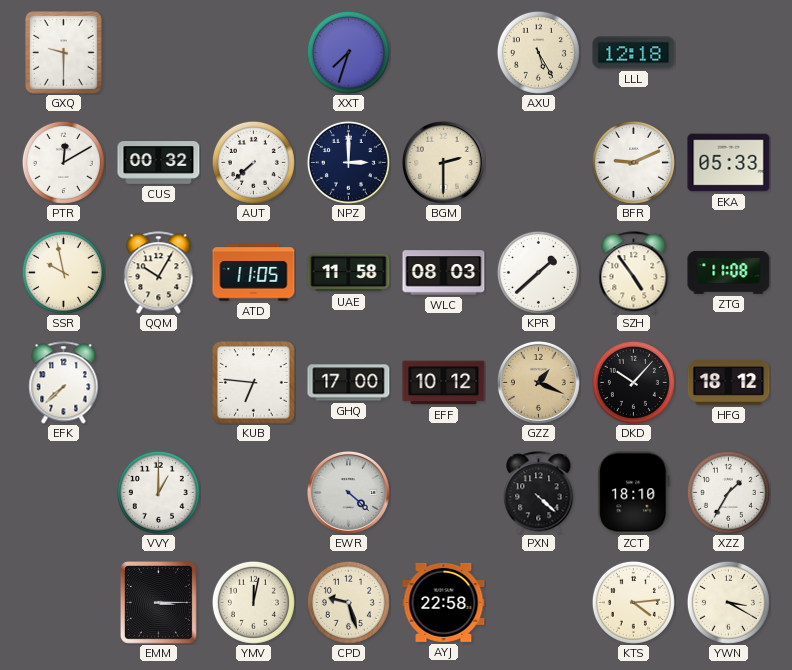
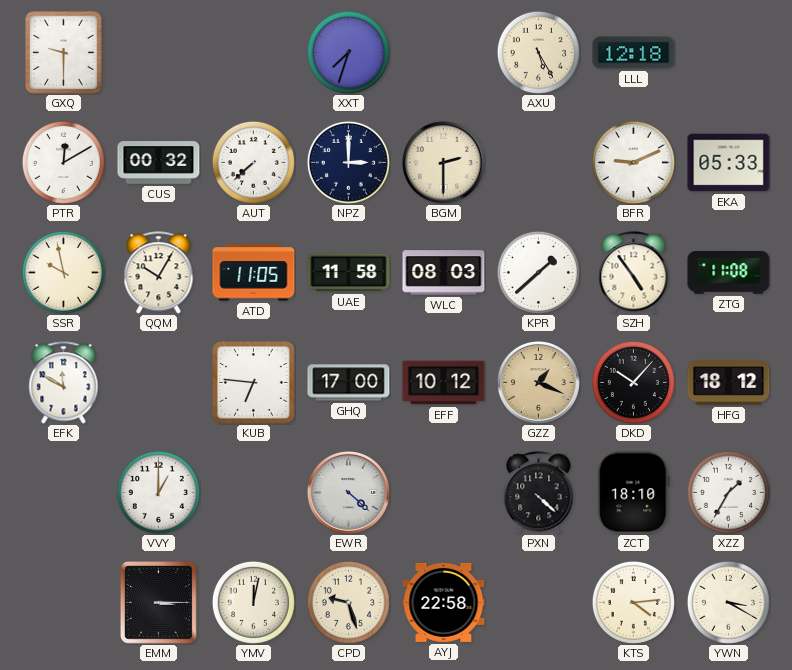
EFK: 7:38 -> 11:50
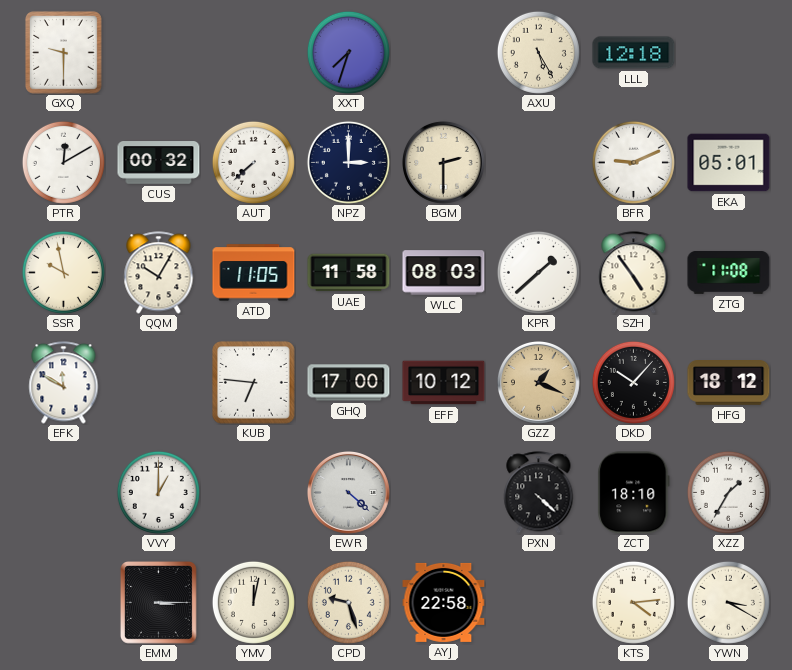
EKA: 05:33 -> 05:01
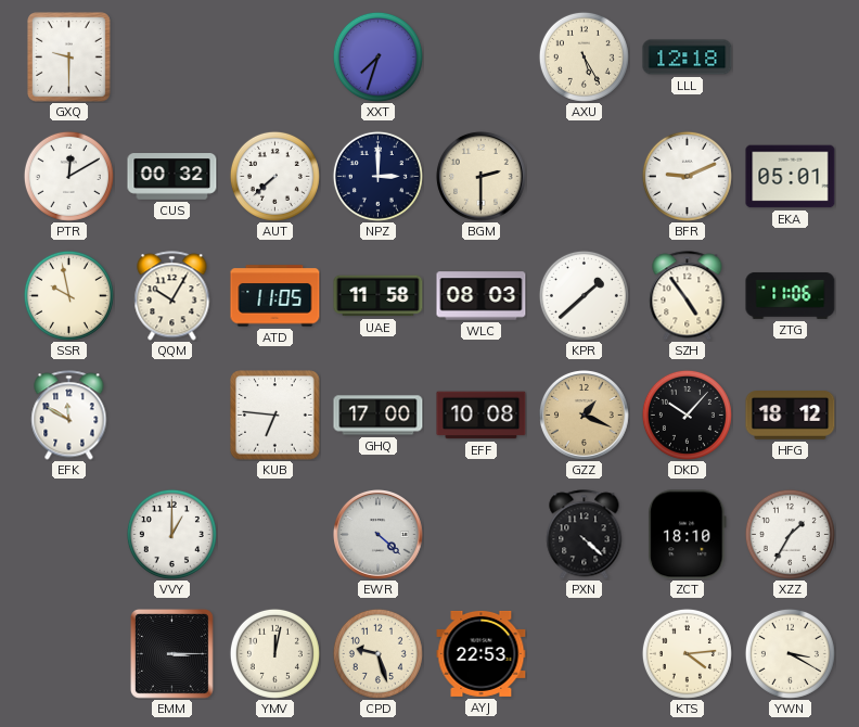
ZTG: 11:08 -> 11:06
EFF: 10:12 -> 10:08
AYJ: 22:58 -> 22:53
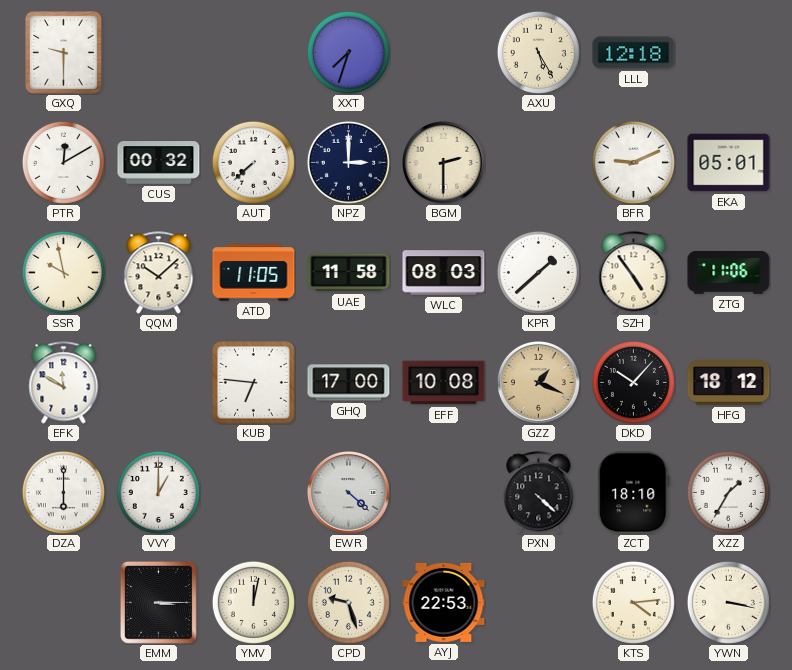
QQM: 10:05 -> 10:08
DZA: none -> 6:00
YWN: 3:20 -> 3:17
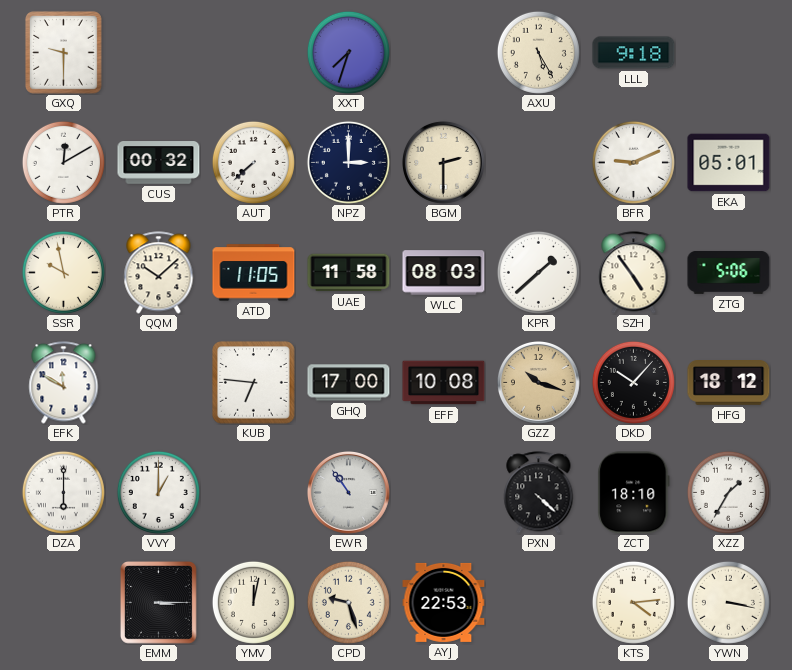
LLL: 12:18 -> 9:18
ZTG: 11:06 -> 5:06
GZZ: 1:19 -> 10:18
EWR: 4:22 -> 10:54
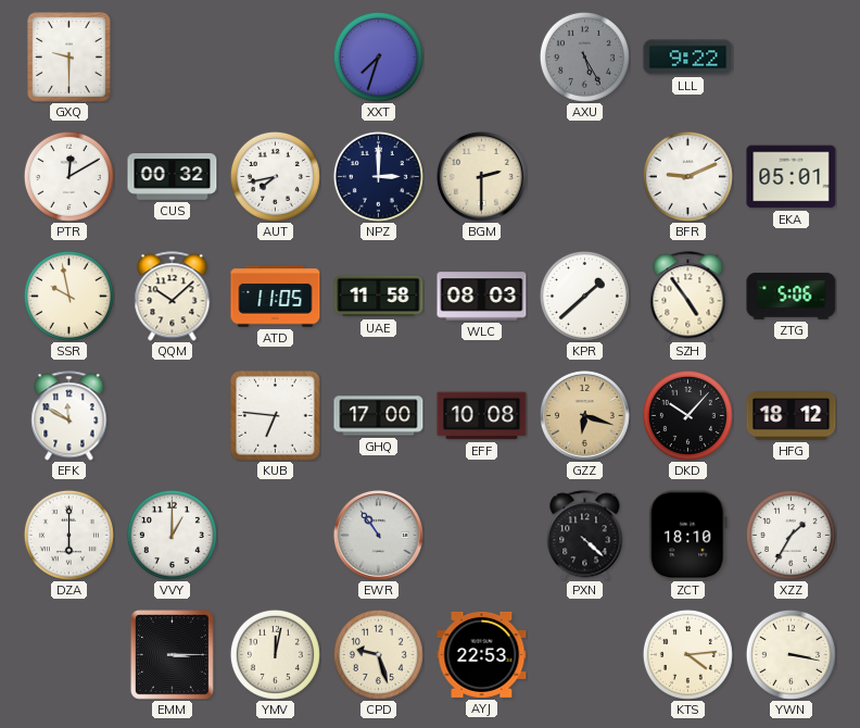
AXU dial: cream -> grey
LLL: 9:18 -> 9:22
AUT: 7:38 -> 7:43
GZZ: 10:18 -> 6:18
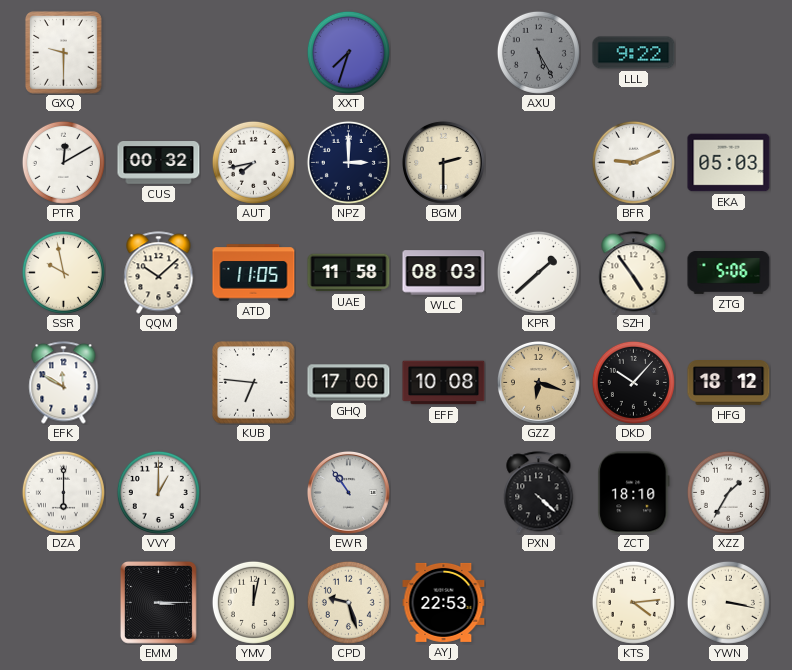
EKA: 05:01 -> 05:03
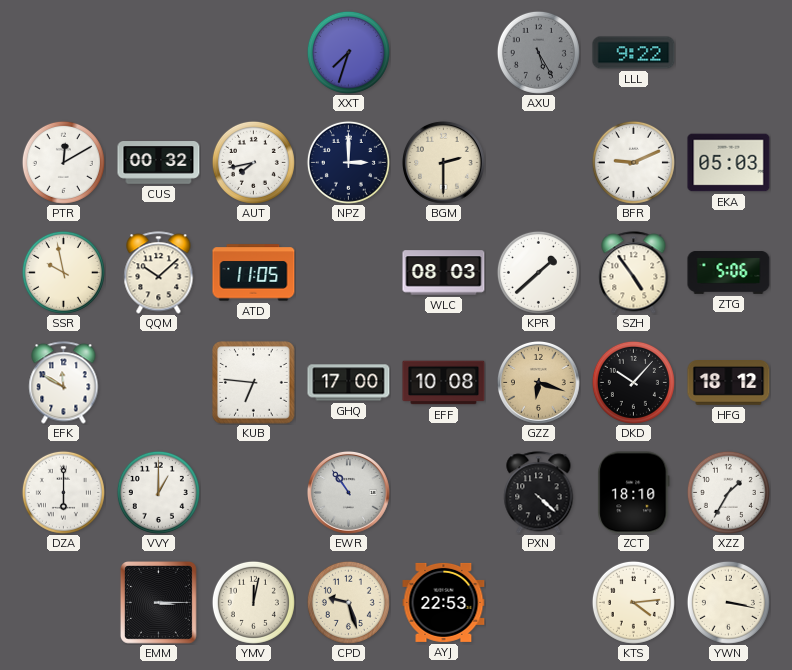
GXQ: 9:30 -> none
UAE: 11:58 -> none
